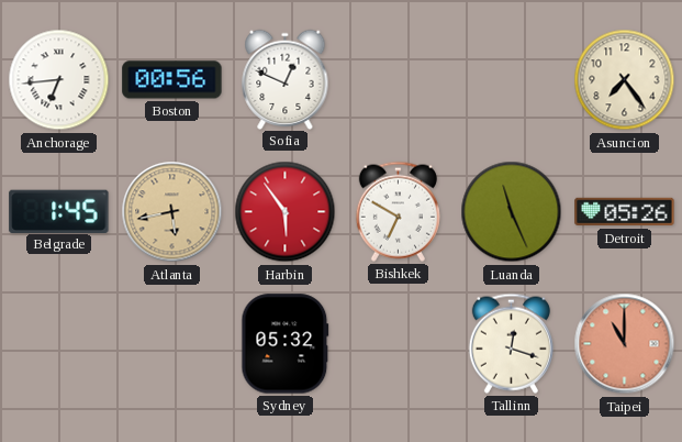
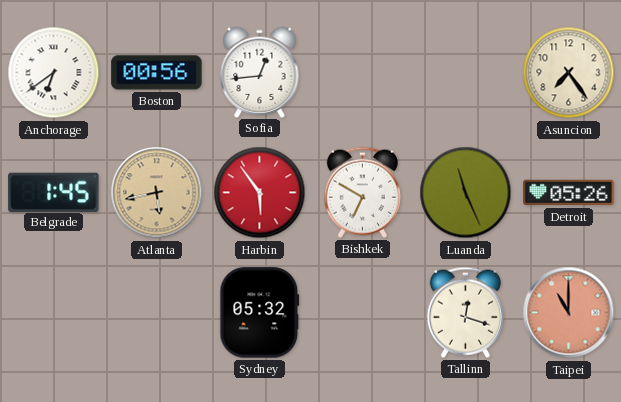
Anchorage: 6:44 -> 6:39
Sofia: 12:49 -> 12:44
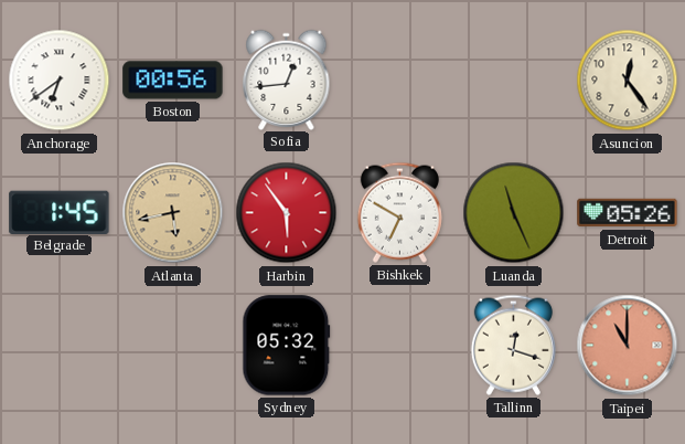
Asuncion: 7:24 -> 12:24
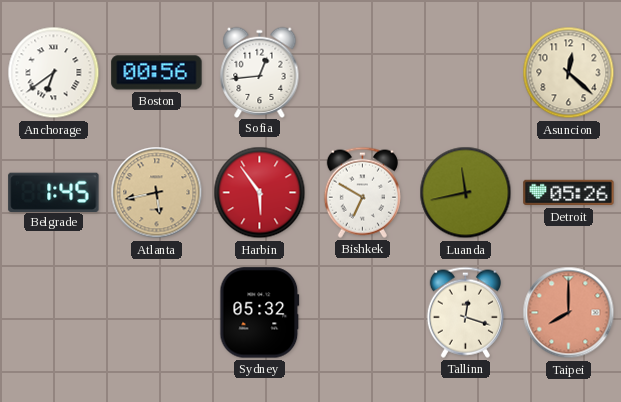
Asuncion: 12:24 -> 12:22
Luanda: 11:26 -> 11:43
Taipei: 11:00 -> 8:00
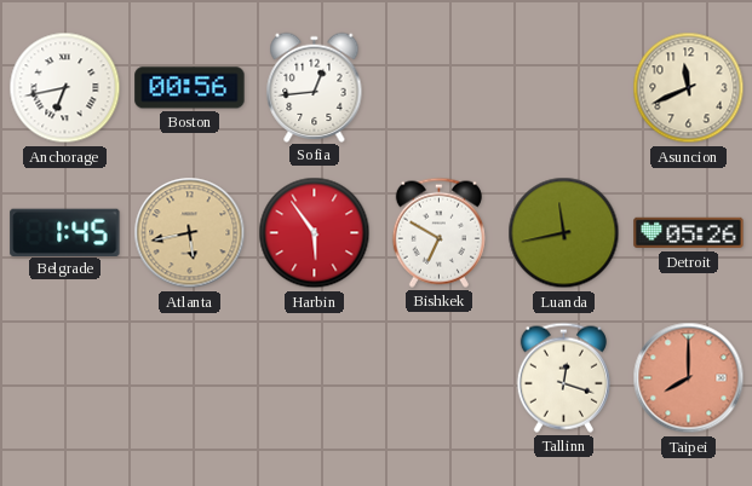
Anchorage: 6:39 -> 6:43
Asuncion: 12:22 -> 11:41
Sydney: 05:32 -> none
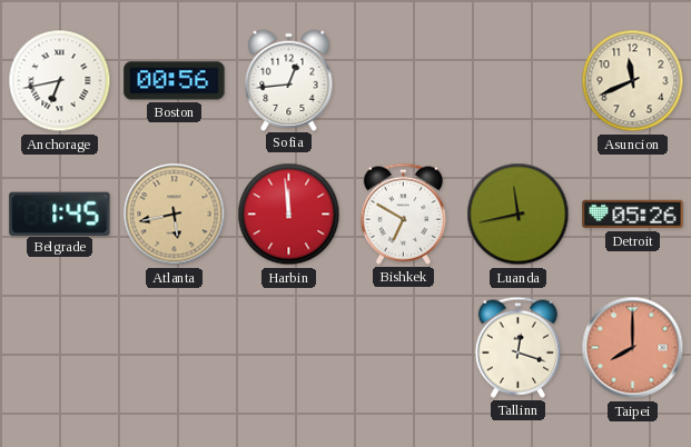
Harbin: 5:54 -> 11:59
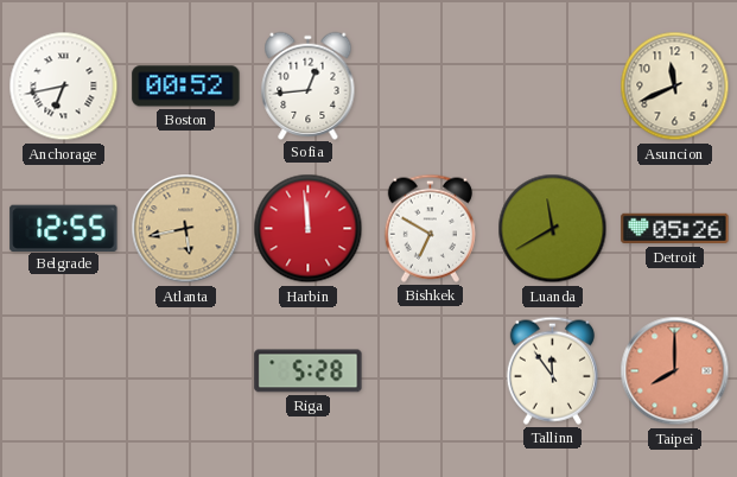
Boston: 00:56 -> 00:52
Belgrade: 1:45 -> 12:55
Luanda: 11:43 -> 11:40
Riga: none -> 5:28
Tallinn: 12:18 -> 11:54
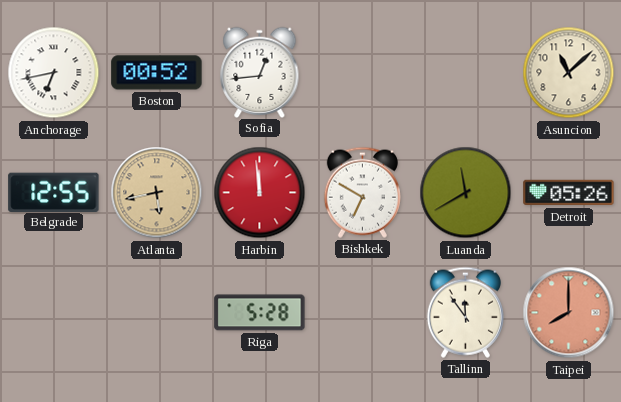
Asuncion: 11:41 -> 11:08
